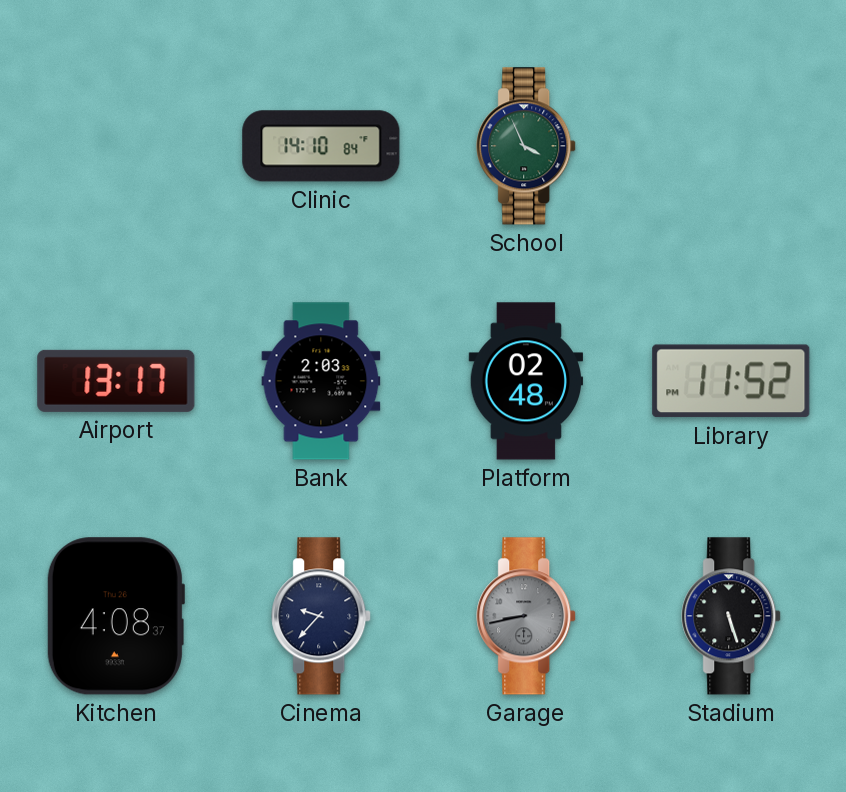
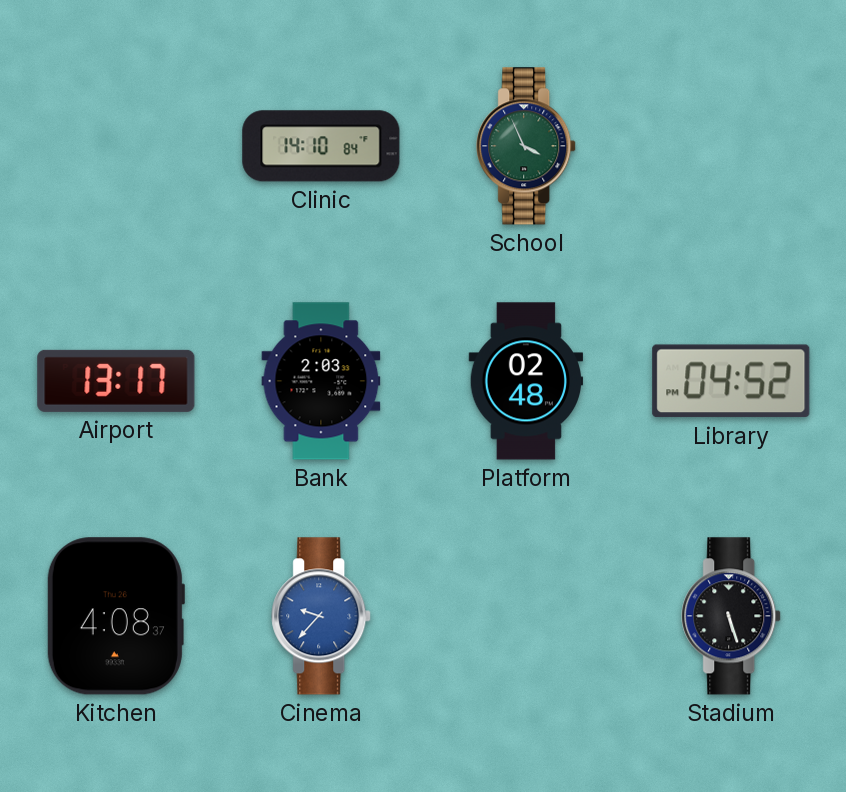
Library: 11:52 -> 04:52
Cinema dial: navy -> blue
Garage: 8:43 -> none
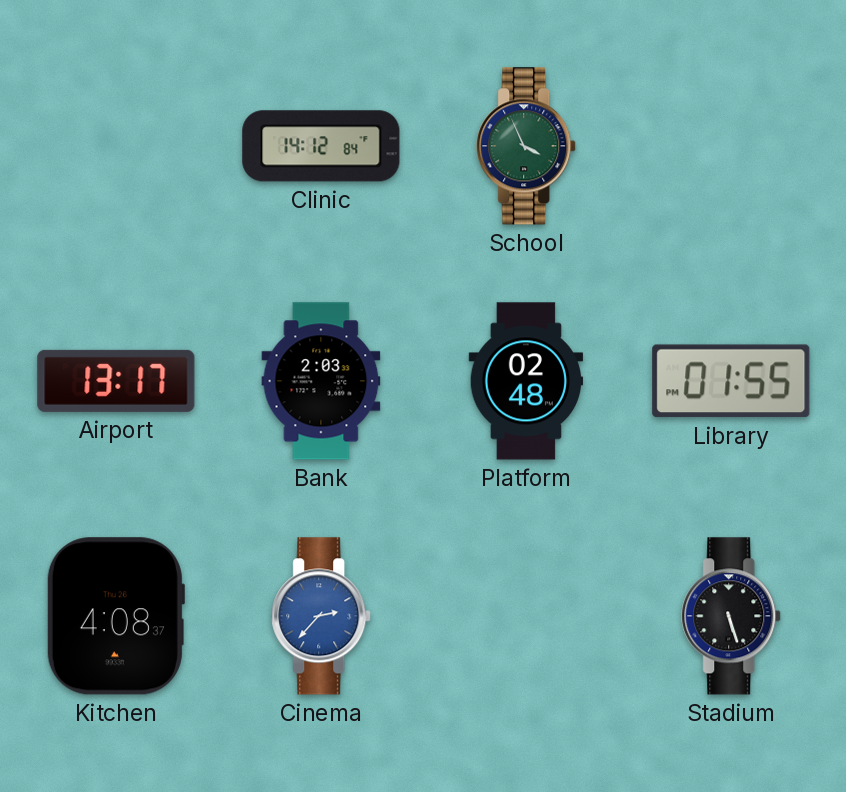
Clinic: 14:10 -> 14:12
Library: 04:52 -> 01:55
Cinema: 9:37 -> 2:37
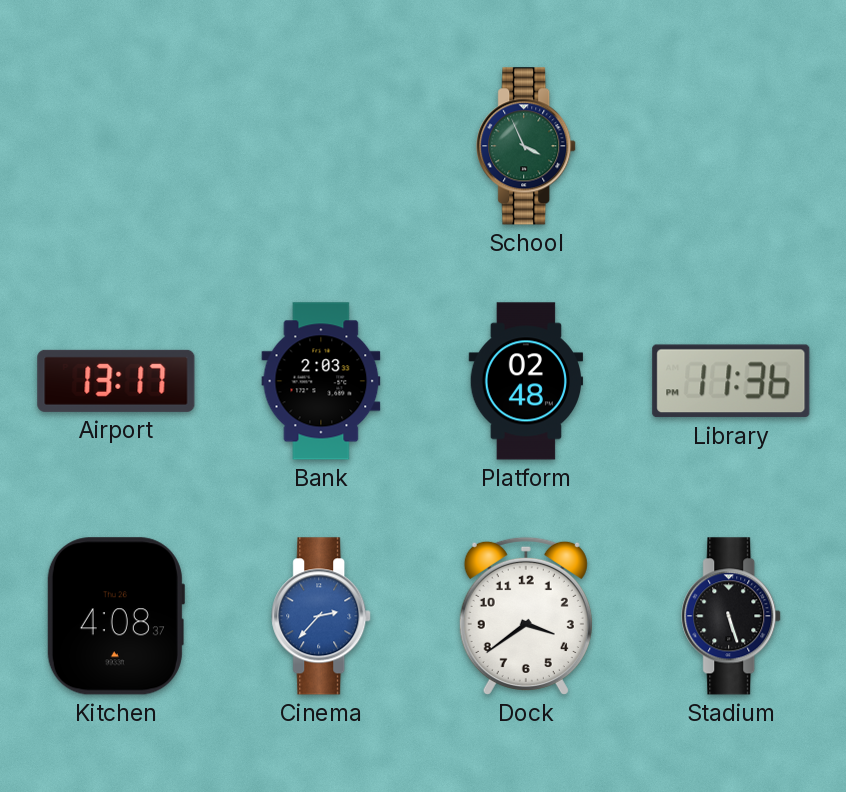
Clinic: 14:12 -> none
Library: 01:55 -> 11:36
Dock: none -> 3:39
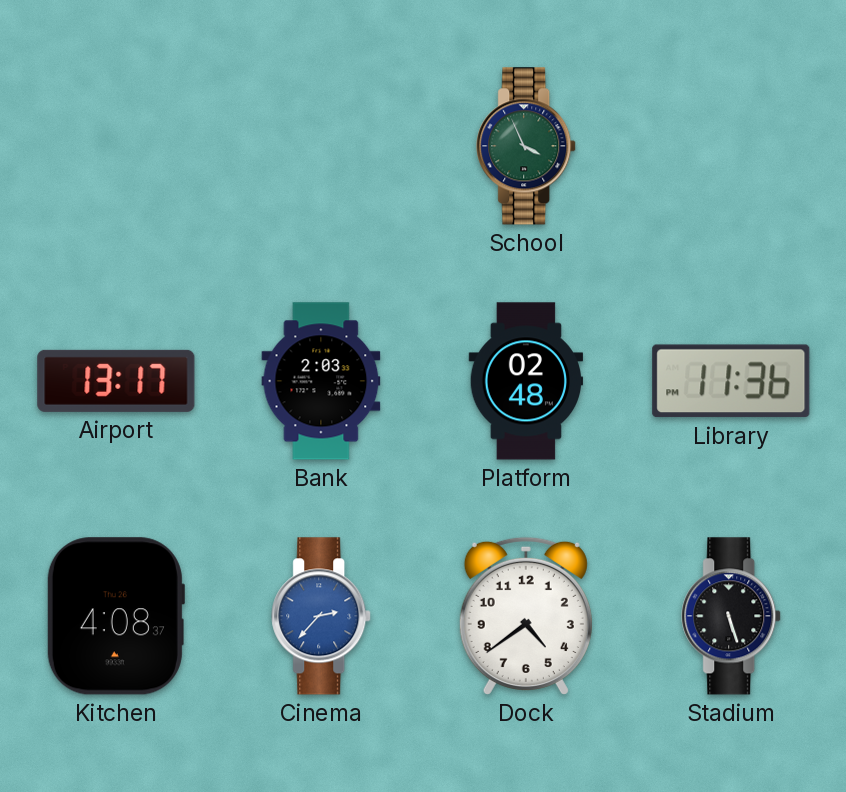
Dock: 3:39 -> 4:39
